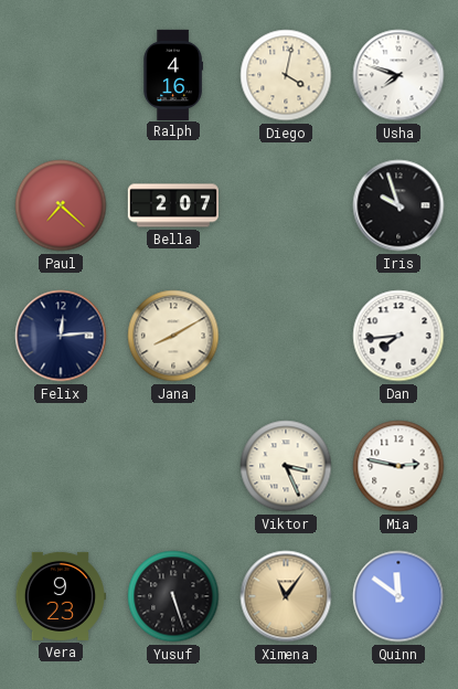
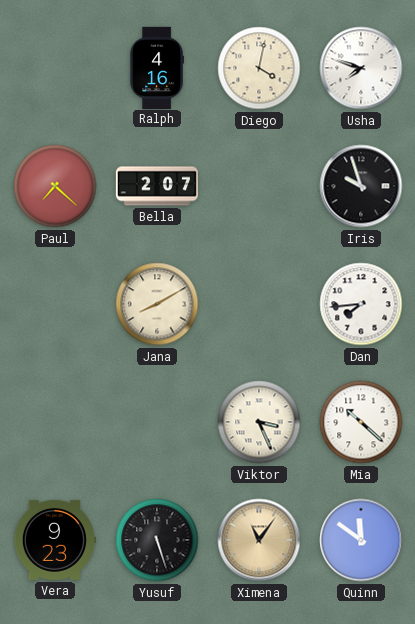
Felix: 12:14 -> none
Mia: 2:47 -> 10:22
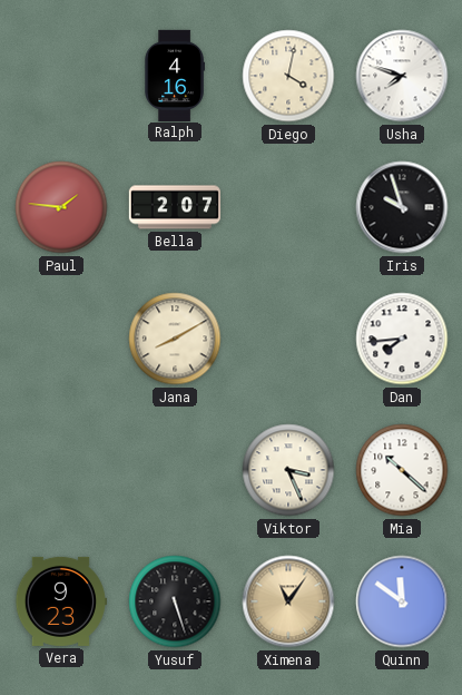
Paul: 7:22 -> 1:46
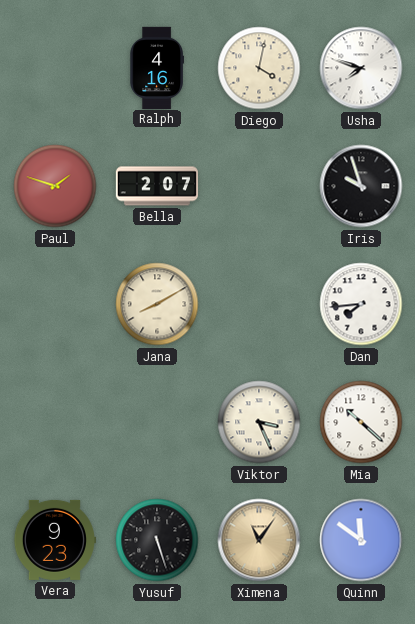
Paul: 1:46 -> 1:48
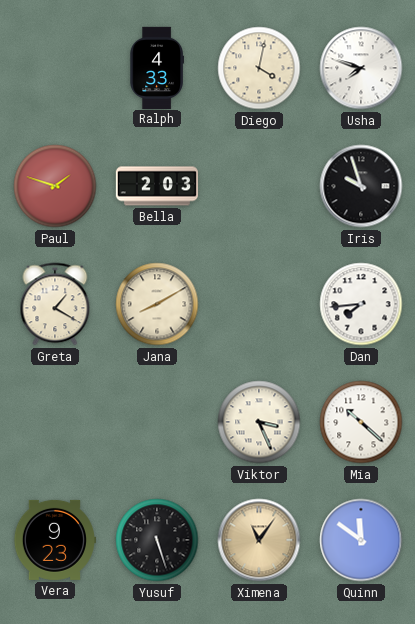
Ralph: 4:16 -> 4:33
Bella: 2:07 -> 2:03
Greta: none -> 1:20
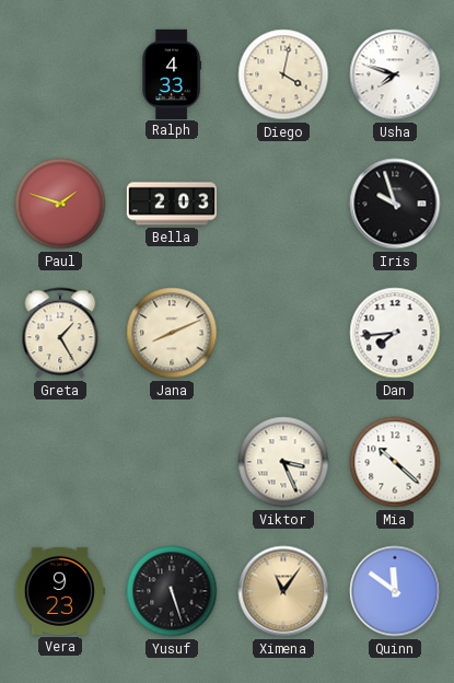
Greta: 1:20 -> 1:25
Jana: 8:10 -> 8:11
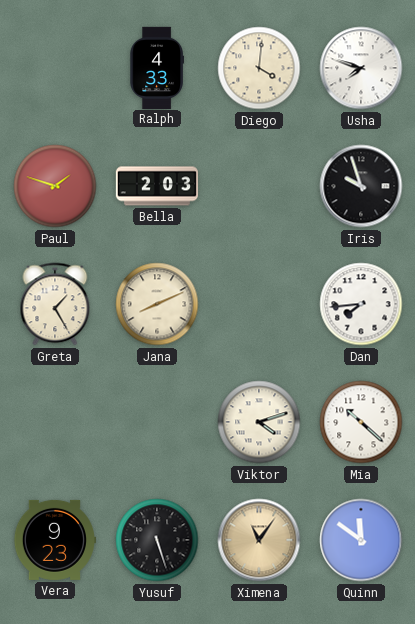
Diego: 4:02 -> 4:01
Viktor: 3:26 -> 4:12
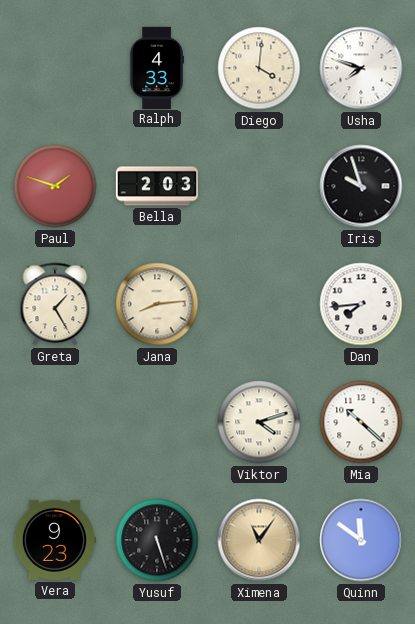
Jana: 8:11 -> 8:14
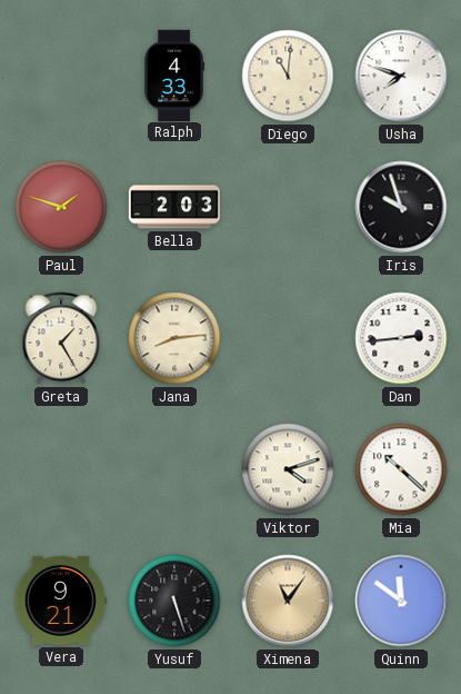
Diego: 4:01 -> 11:01
Dan: 7:44 -> 2:44
Vera: 9:23 -> 9:21
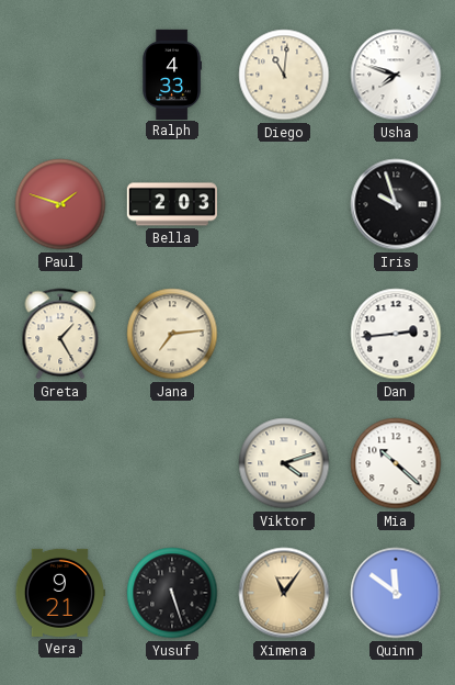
Jana: 8:14 -> 7:14
